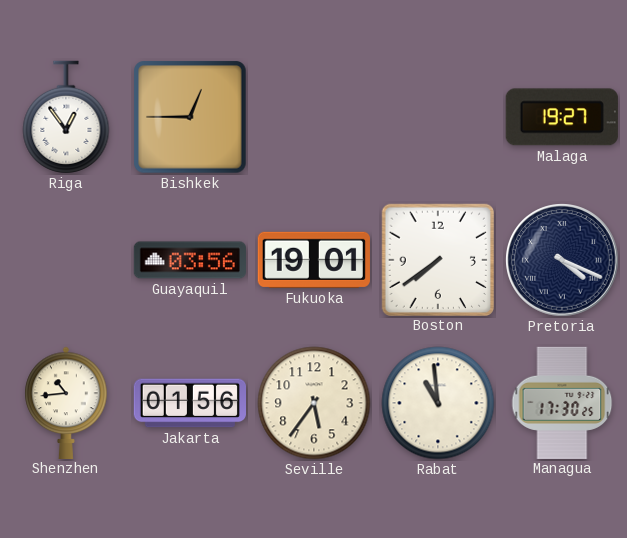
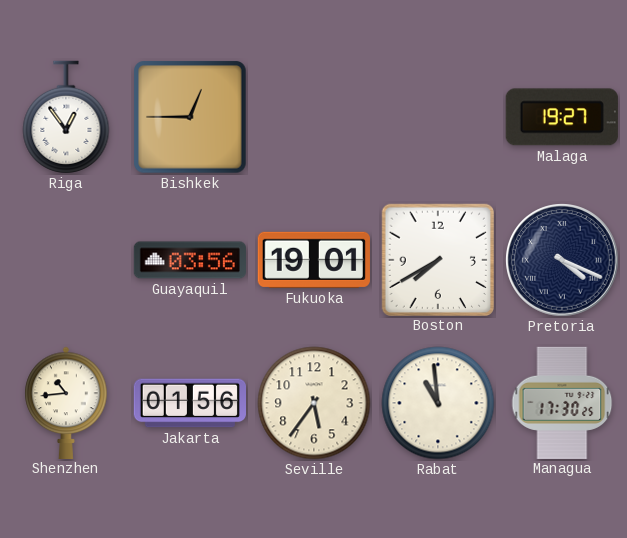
Boston: 7:39 -> 7:40
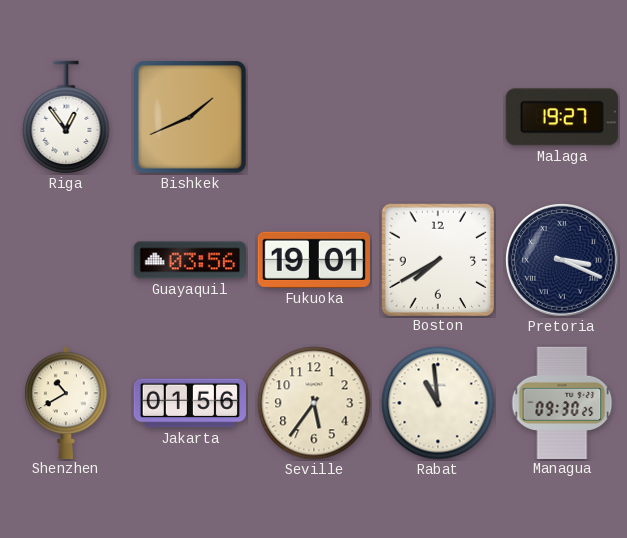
Bishkek: 12:45 -> 1:41
Pretoria: 4:19 -> 3:19
Shenzhen: 10:44 -> 10:40
Managua: 17:30 -> 09:30
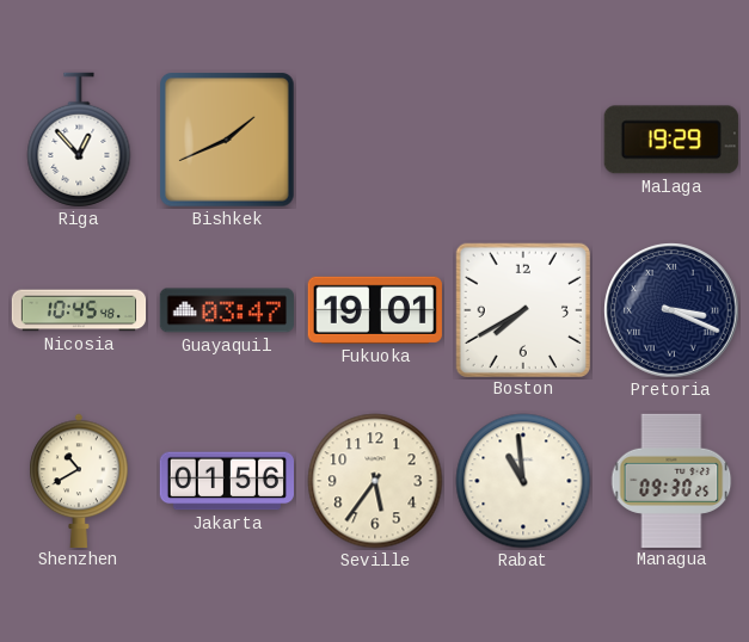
Riga: 12:54 -> 12:53
Malaga: 19:27 -> 19:29
Nicosia: none -> 10:45
Guayaquil: 03:56 -> 03:47
